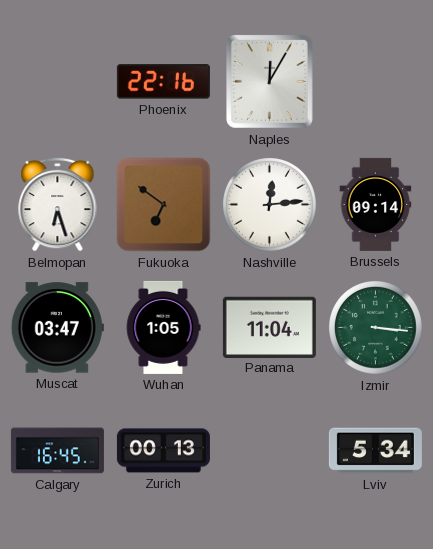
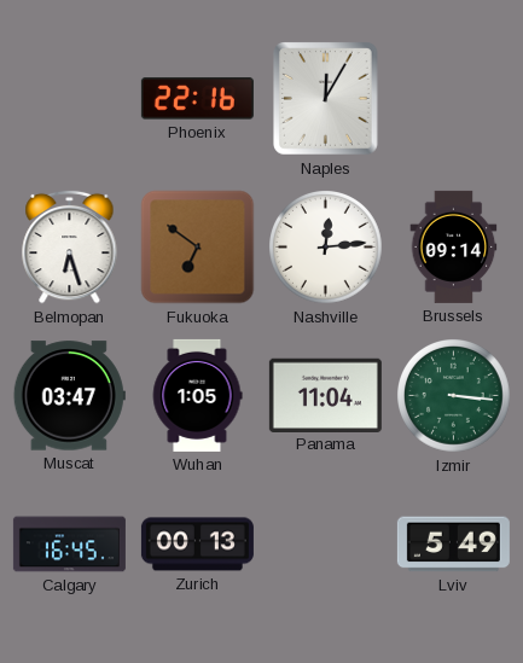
Lviv: 5:34 -> 5:49
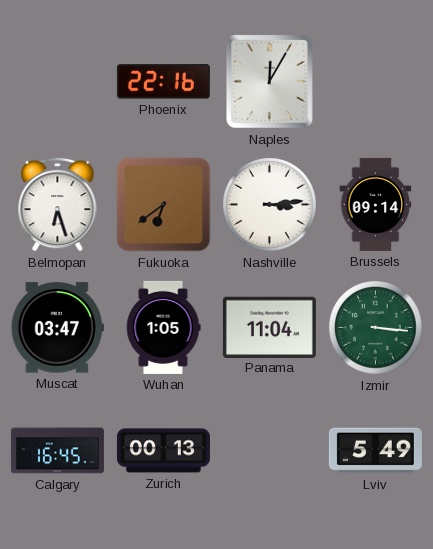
Fukuoka: 6:51 -> 6:39
Nashville: 12:14 -> 3:14
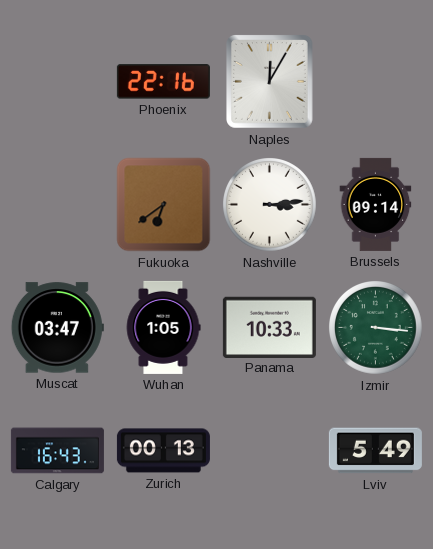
Belmopan: 6:27 -> none
Panama: 11:04 -> 10:33
Calgary: 16:45 -> 16:43
